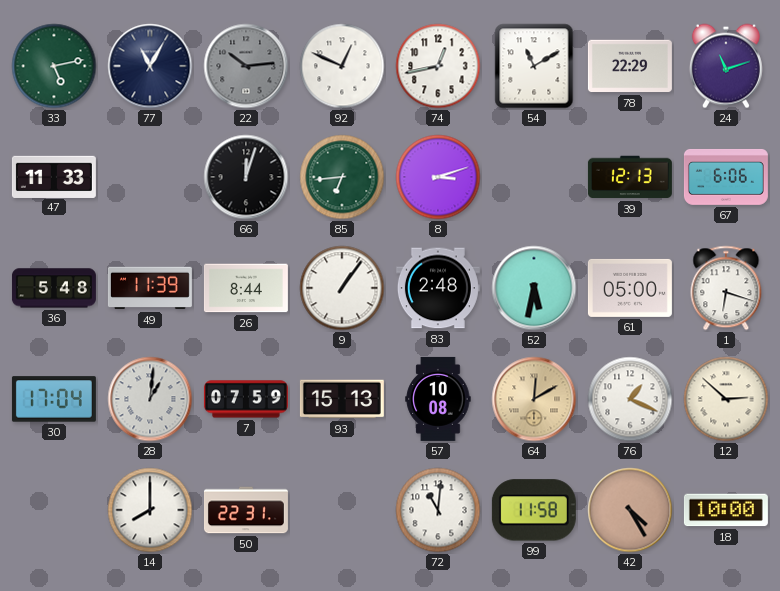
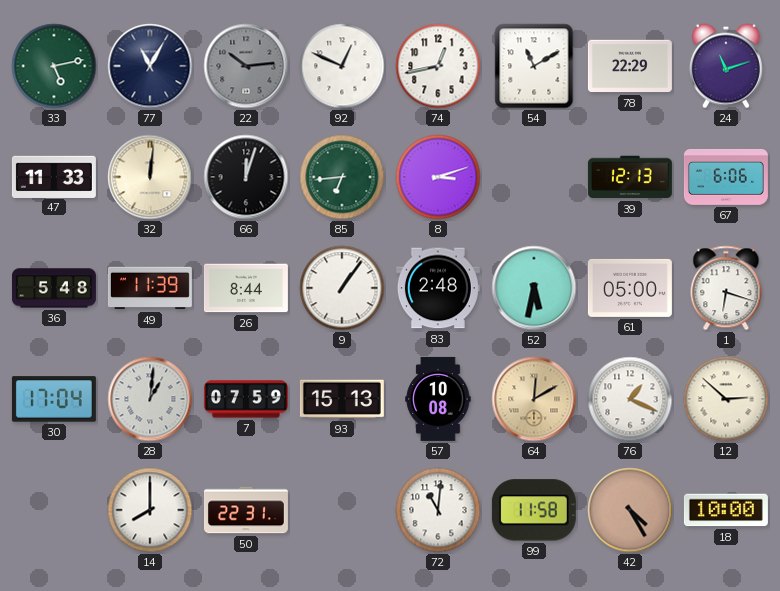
32: none -> 12:01
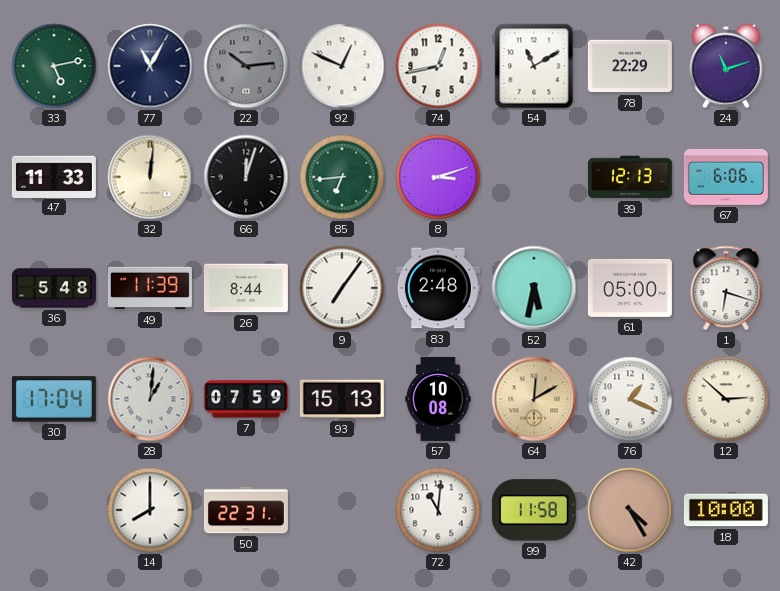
9: 1:06 -> 7:06
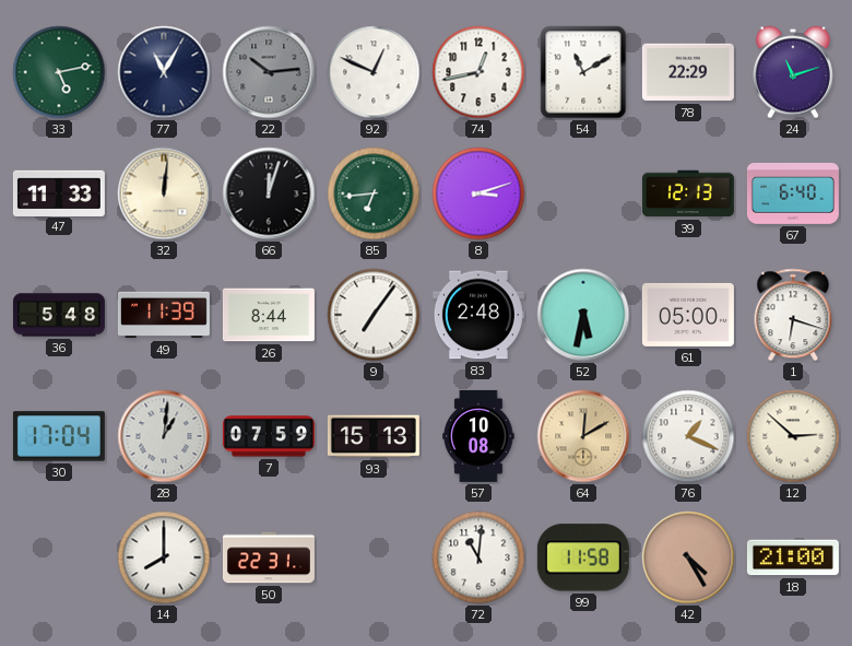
67: 6:06 -> 6:40
18: 10:00 -> 21:00
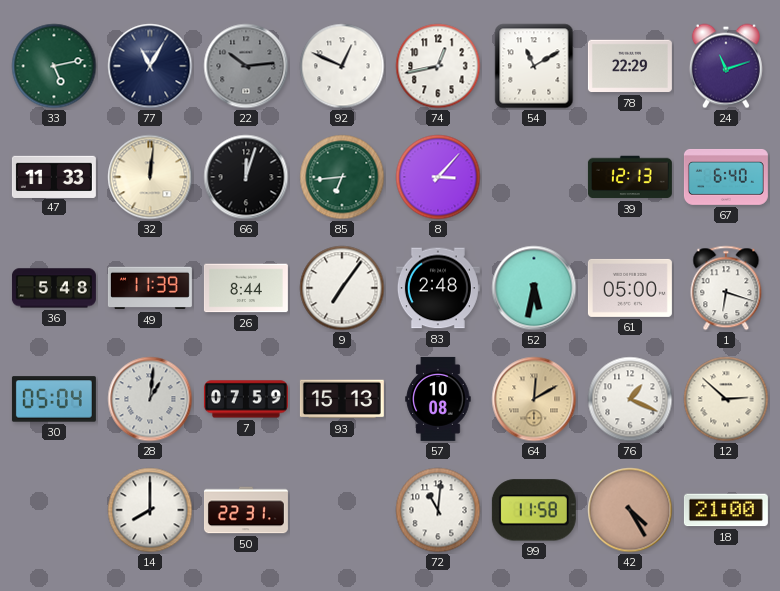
8: 3:12 -> 3:07
30: 17:04 -> 05:04
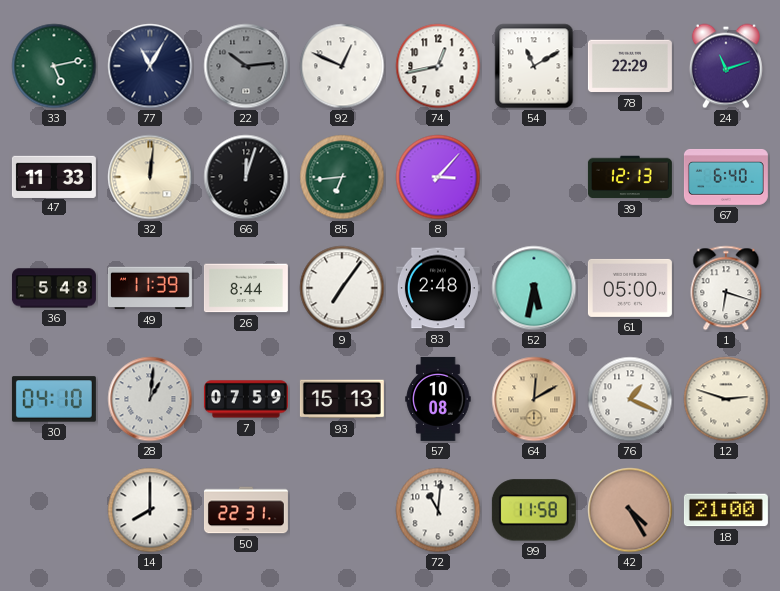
30: 05:04 -> 04:10
12: 2:52 -> 2:48
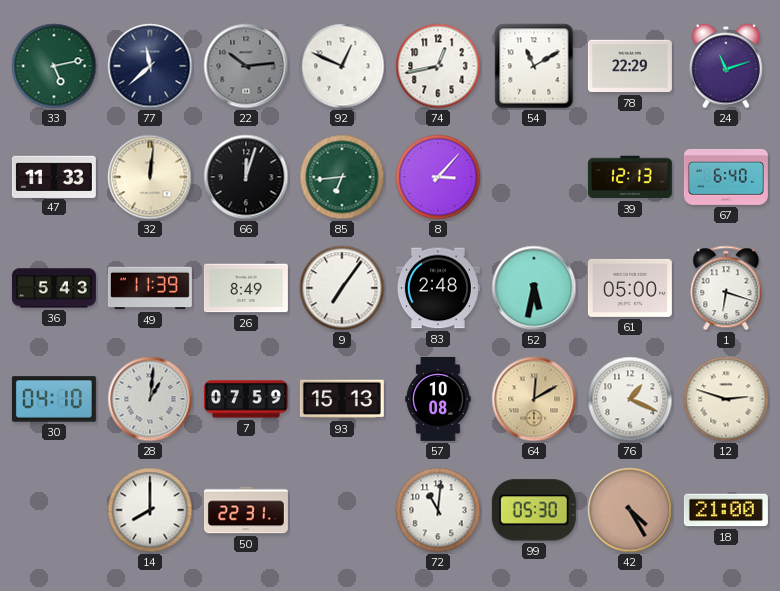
77: 11:05 -> 11:38
36: 5:48 -> 5:43
26: 8:44 -> 8:49
99: 11:58 -> 05:30
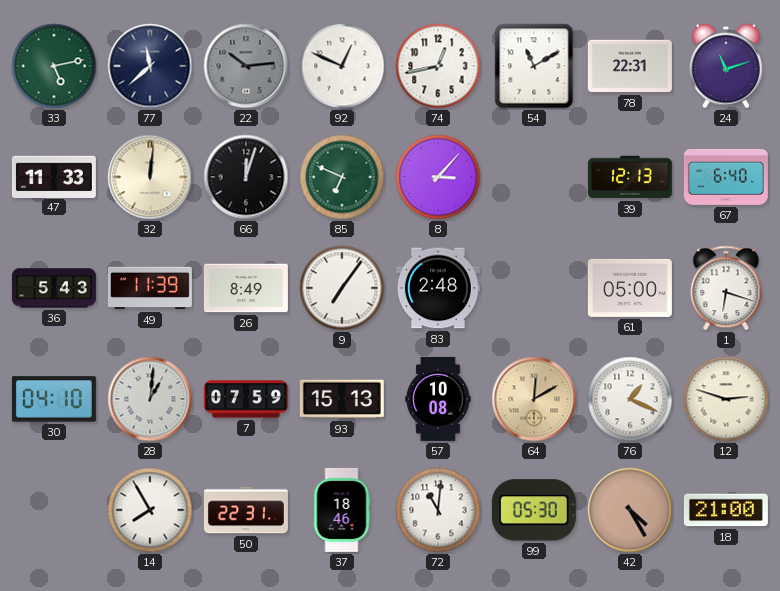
78: 22:29 -> 22:31
85: 6:44 -> 6:49
52: 5:32 -> none
14: 8:00 -> 7:55
37: none -> 18:46
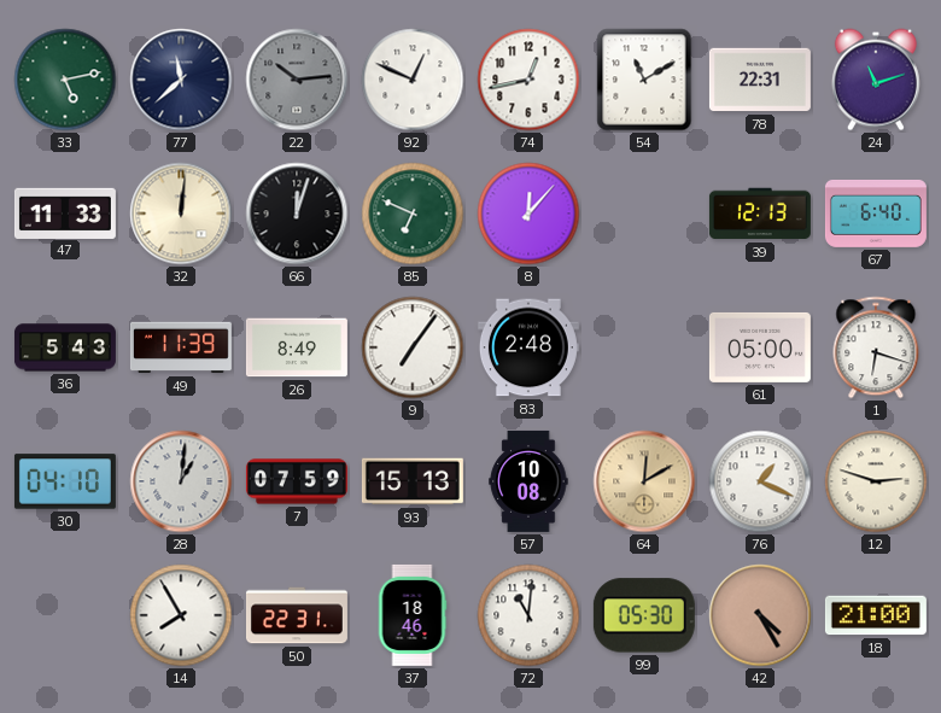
8: 3:07 -> 12:07
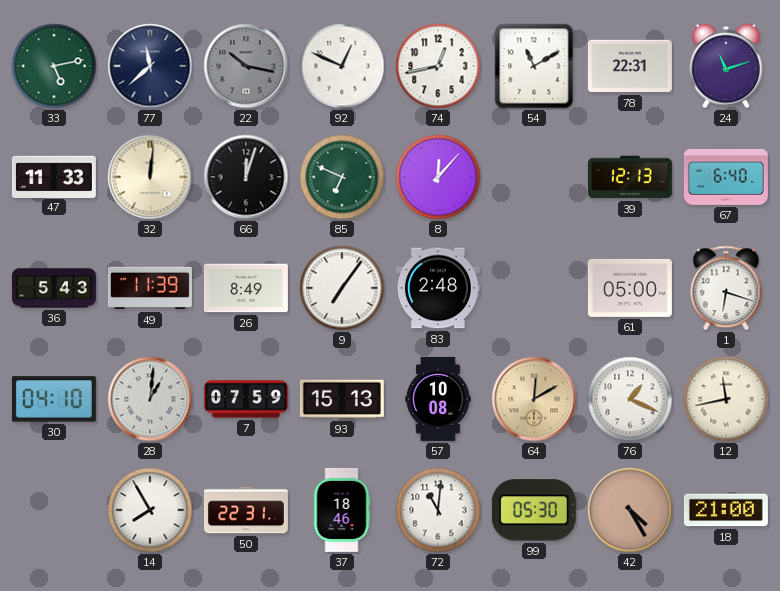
22: 10:14 -> 10:17
12: 2:48 -> 11:43
